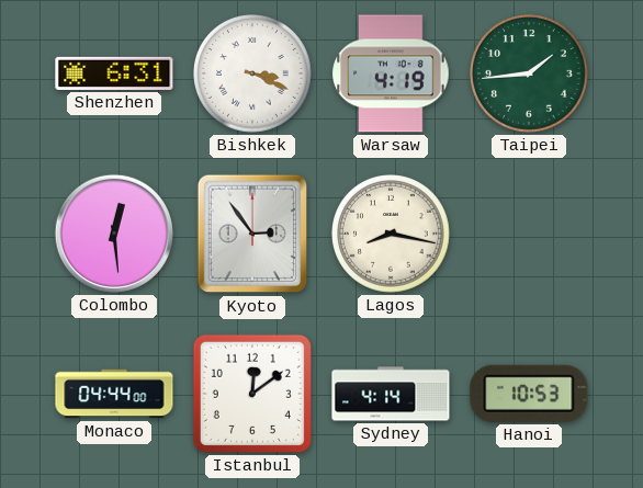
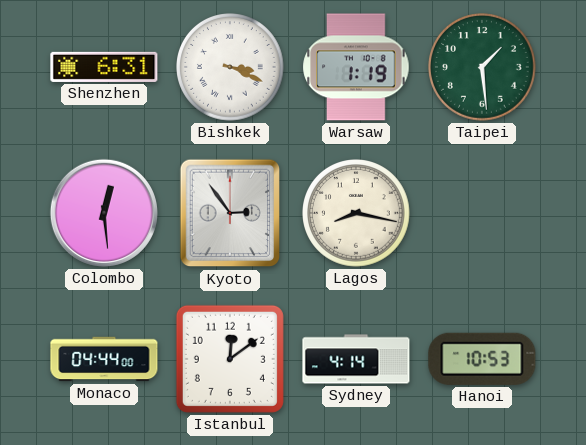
Warsaw: 4:19 -> 1:19
Taipei: 1:44 -> 1:29
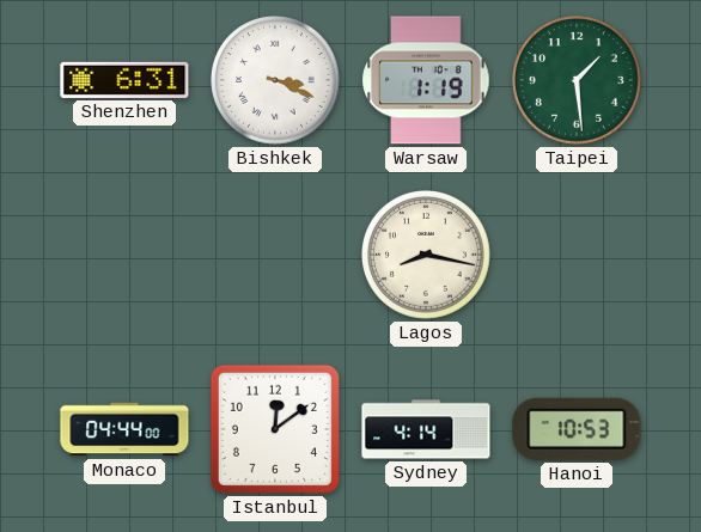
Colombo: 12:29 -> none
Kyoto: 2:54 -> none
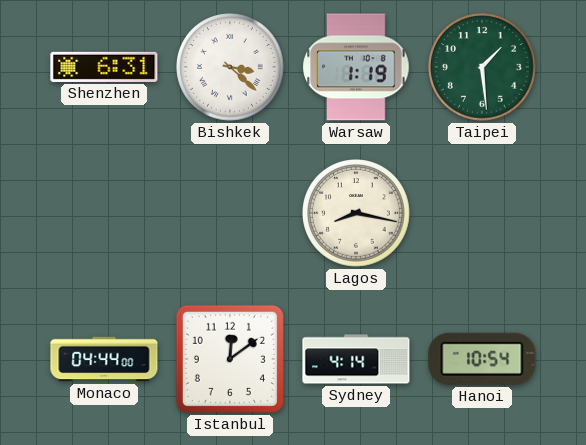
Bishkek: 3:19 -> 3:22
Hanoi: 10:53 -> 10:54
